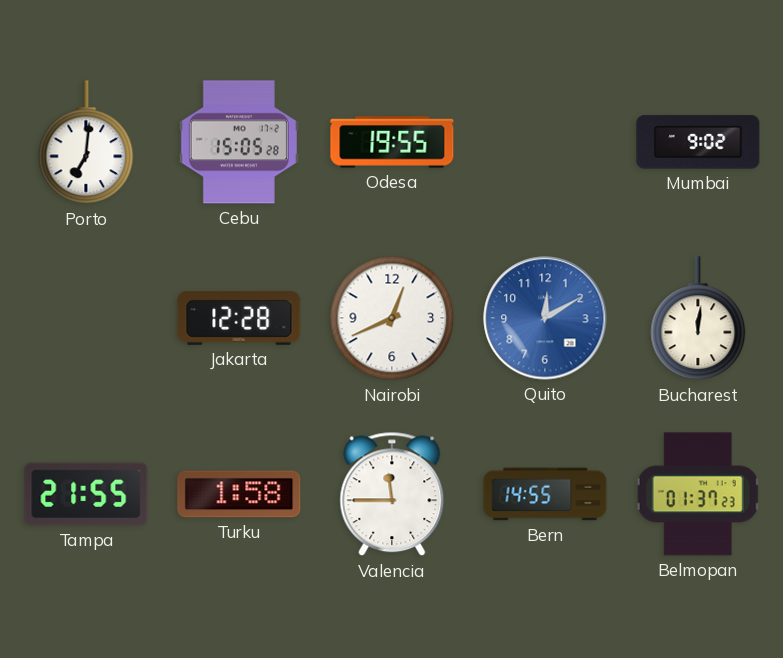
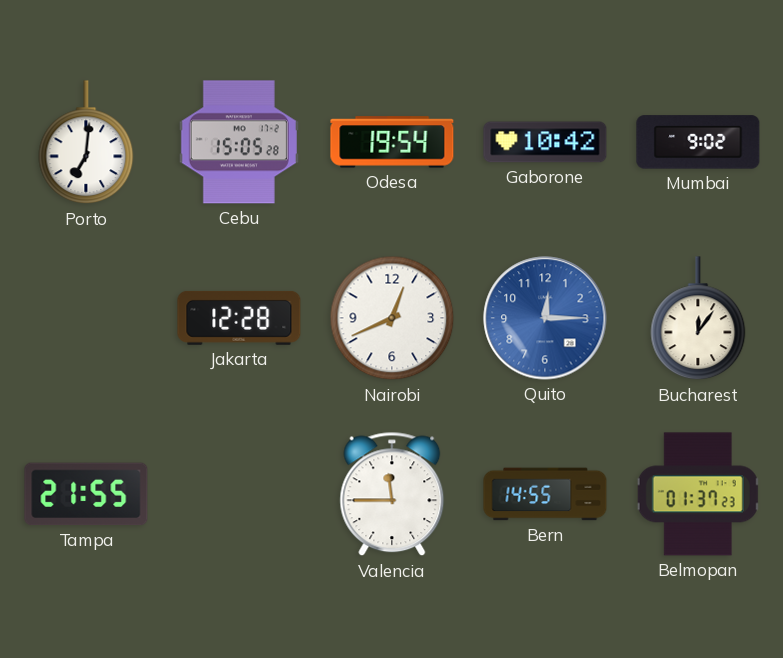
Odesa: 19:55 -> 19:54
Gaborone: none -> 10:42
Quito: 12:10 -> 12:15
Bucharest: 12:01 -> 12:06
Turku: 1:58 -> none
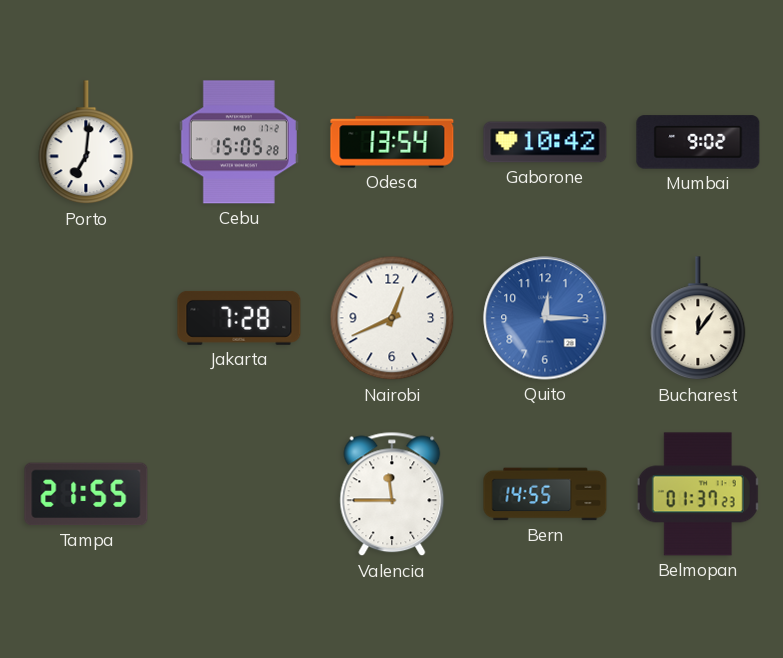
Odesa: 19:54 -> 13:54
Jakarta: 12:28 -> 7:28
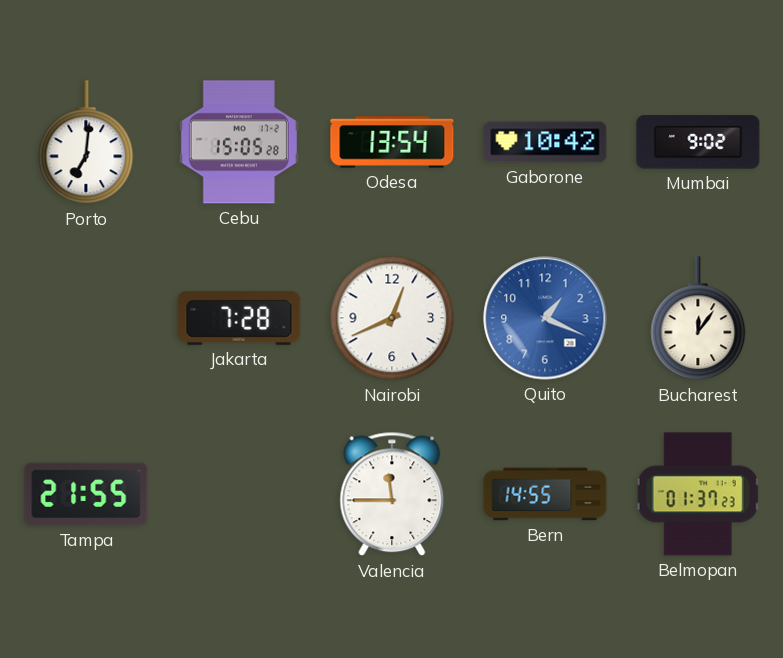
Quito: 12:15 -> 1:19
